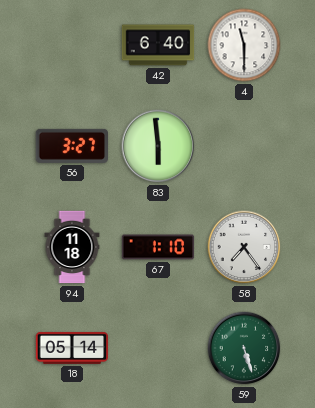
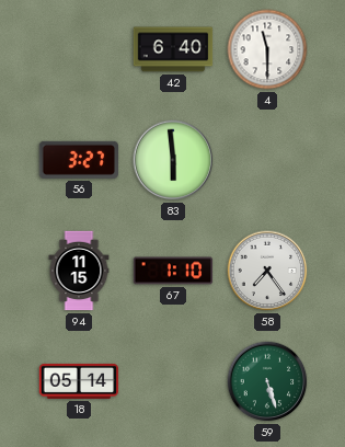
94: 11:18 -> 11:15
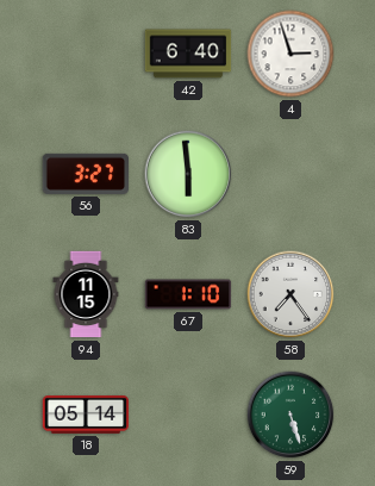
4: 11:30 -> 2:57
